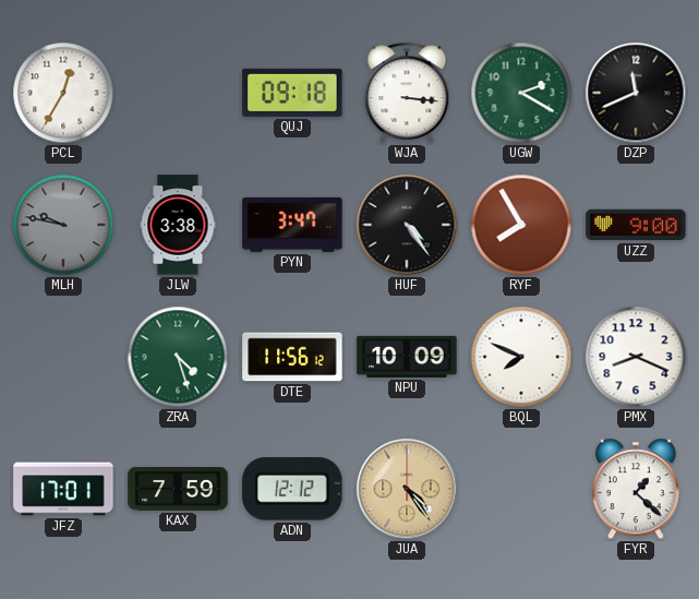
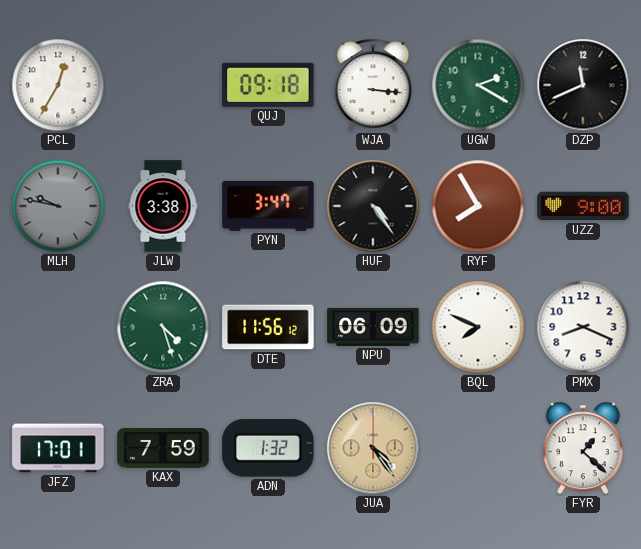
NPU: 10:09 -> 06:09
ADN: 12:12 -> 1:32
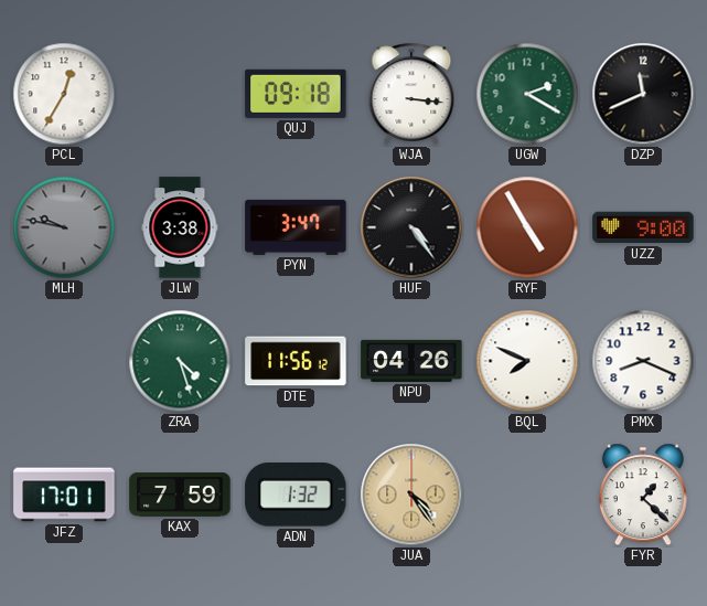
RYF: 7:55 -> 4:55
NPU: 06:09 -> 04:26
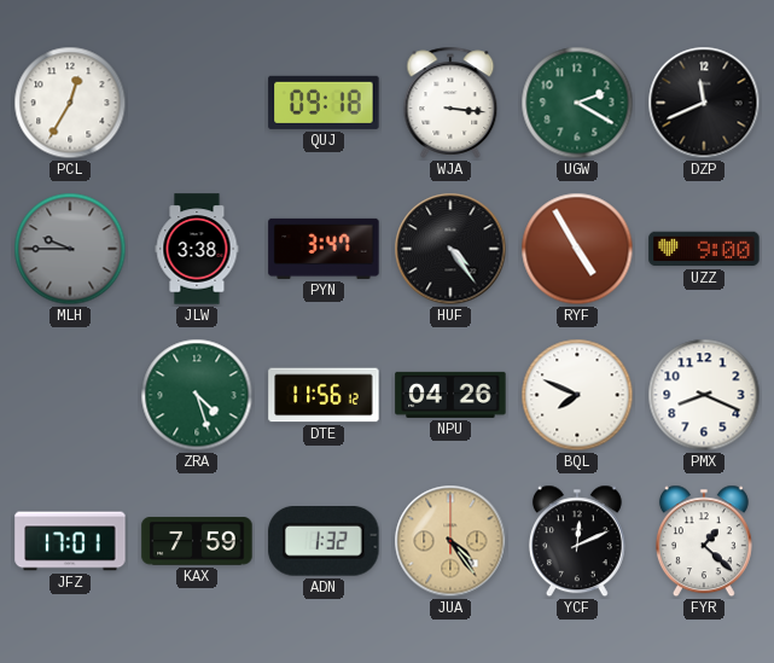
MLH: 9:47 -> 9:45
YCF: none -> 12:11
